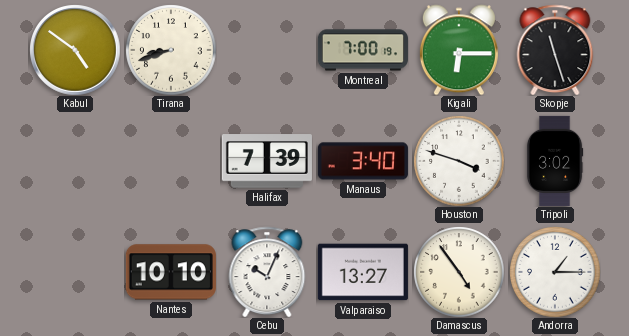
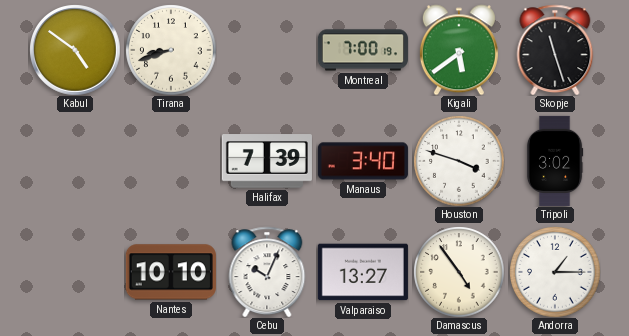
Kigali: 6:15 -> 5:39
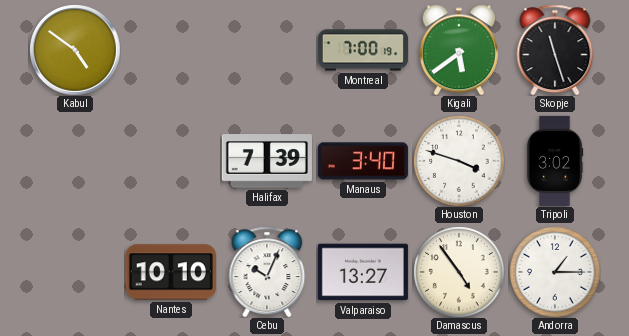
Tirana: 8:42 -> none
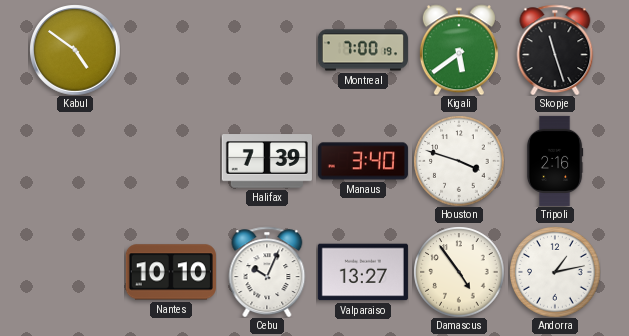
Tripoli: 3:02 -> 2:16
Andorra: 1:15 -> 1:13
